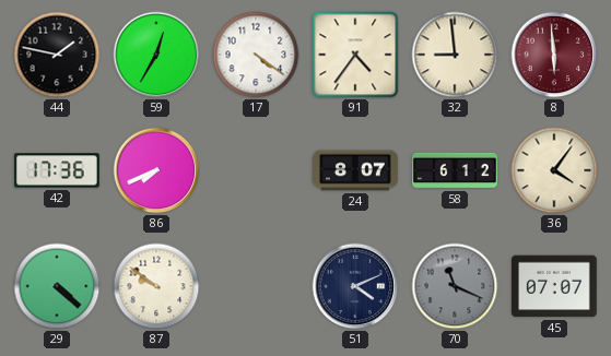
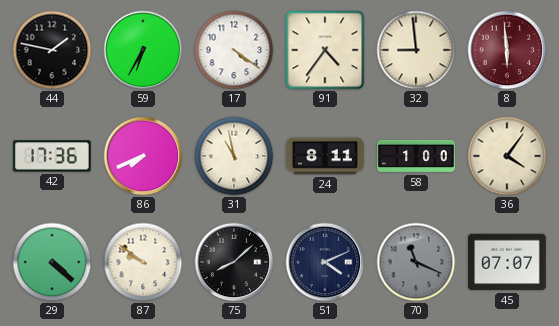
59: 12:35 -> 6:35
31: none -> 10:58
24: 8:07 -> 8:11
58: 6:12 -> 1:00
75: none -> 8:08
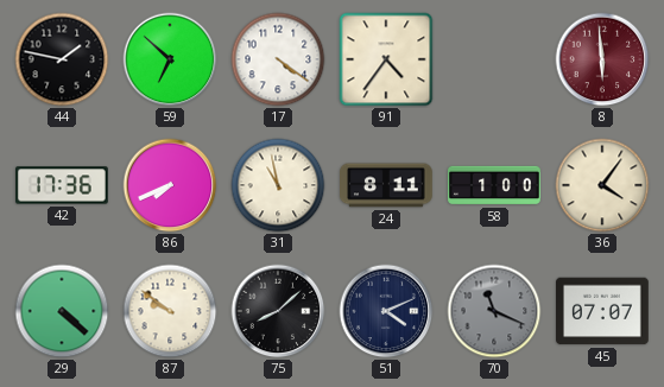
59: 6:35 -> 6:52
32: 8:59 -> none
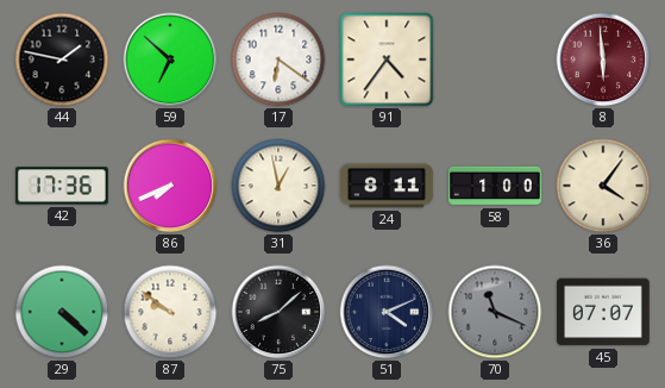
17: 4:21 -> 6:21
31: 10:58 -> 12:58
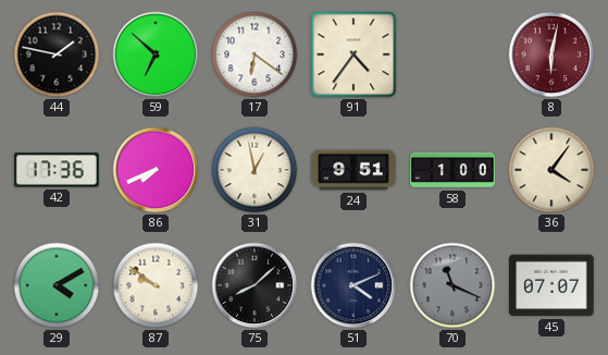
8: 5:59 -> 6:02
24: 8:11 -> 9:51
29: 4:22 -> 4:10
